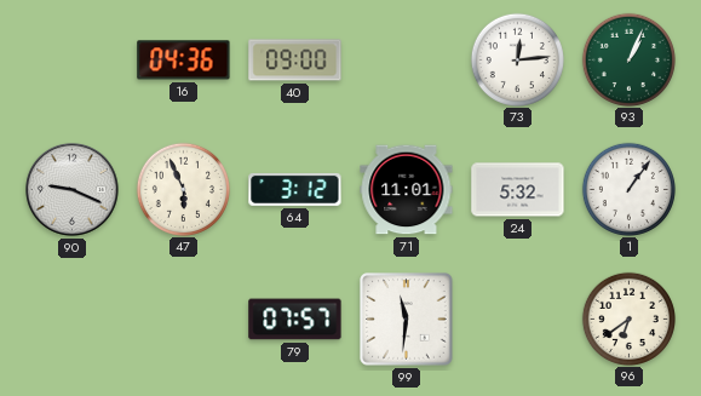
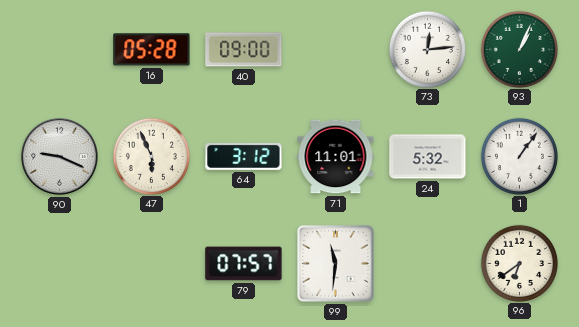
16: 04:36 -> 05:28
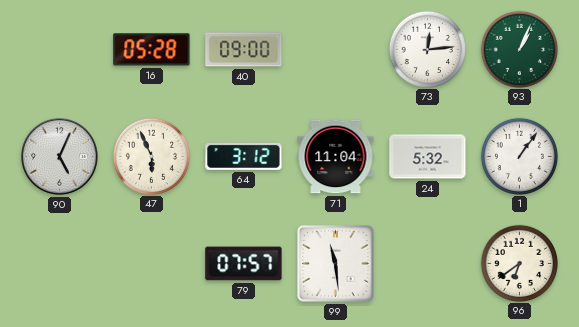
90: 9:19 -> 5:04
71: 11:01 -> 11:04
99: 11:31 -> 11:29
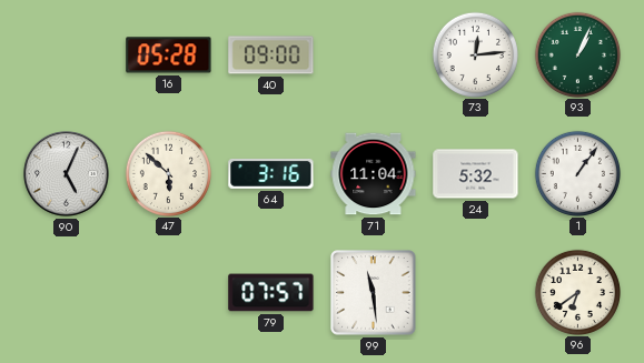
47: 5:56 -> 5:52
64: 3:12 -> 3:16
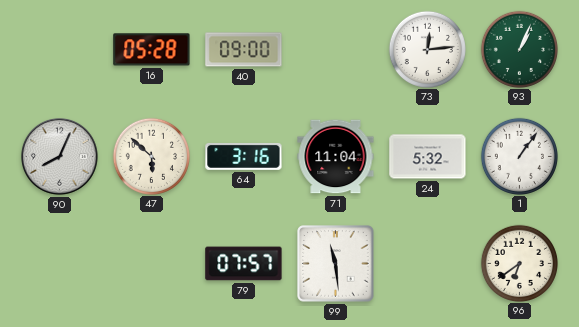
90: 5:04 -> 8:04
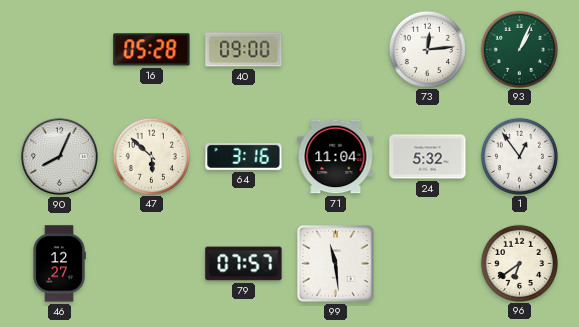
1: 1:06 -> 12:54
46: none -> 12:27
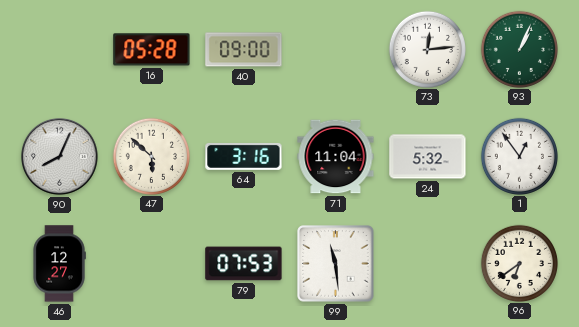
79: 07:57 -> 07:53
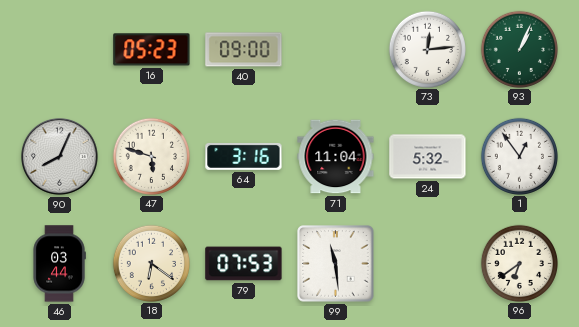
16: 05:28 -> 05:23
47: 5:52 -> 5:48
46: 12:27 -> 03:44
18: none -> 6:21
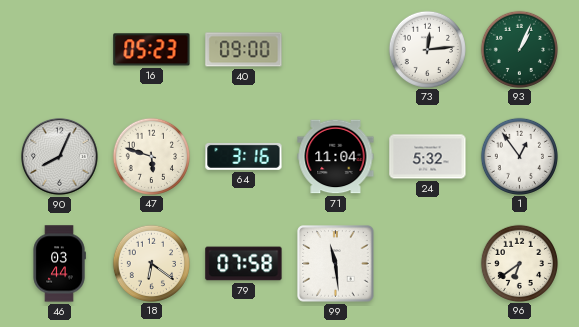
79: 07:53 -> 07:58
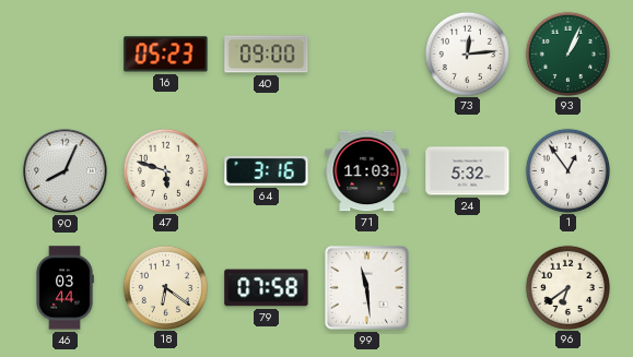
71: 11:04 -> 11:03
